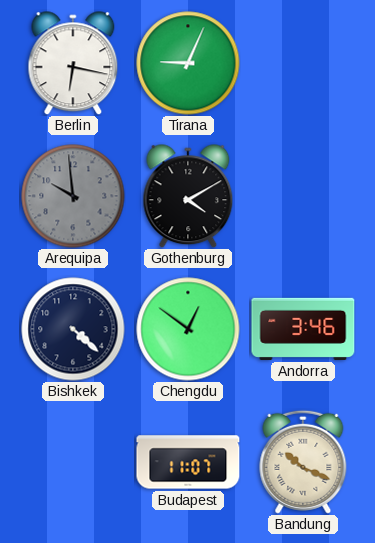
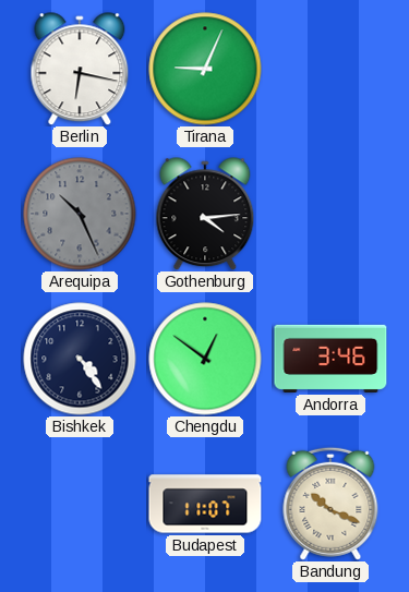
Arequipa: 9:59 -> 10:26
Gothenburg: 4:10 -> 4:14
Bishkek: 4:22 -> 4:24
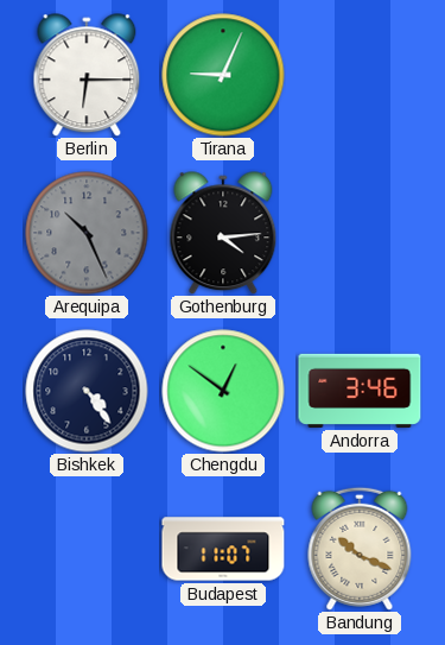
Berlin: 6:17 -> 6:15
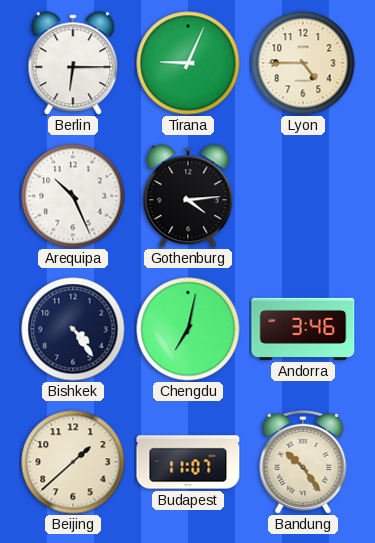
Lyon: none -> 4:45
Arequipa dial: grey -> white
Chengdu: 12:51 -> 7:02
Beijing: none -> 1:38
Bandung: 10:19 -> 10:24
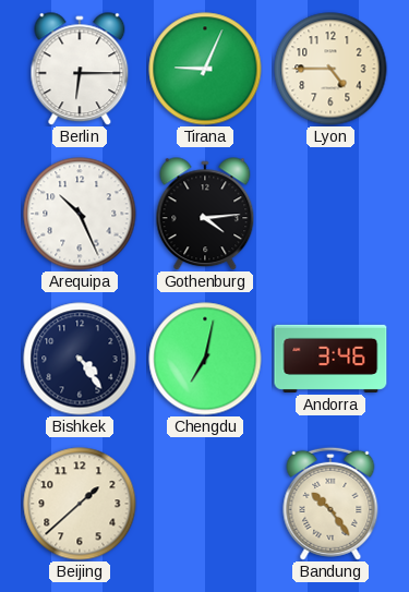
Budapest: 11:07 -> none
